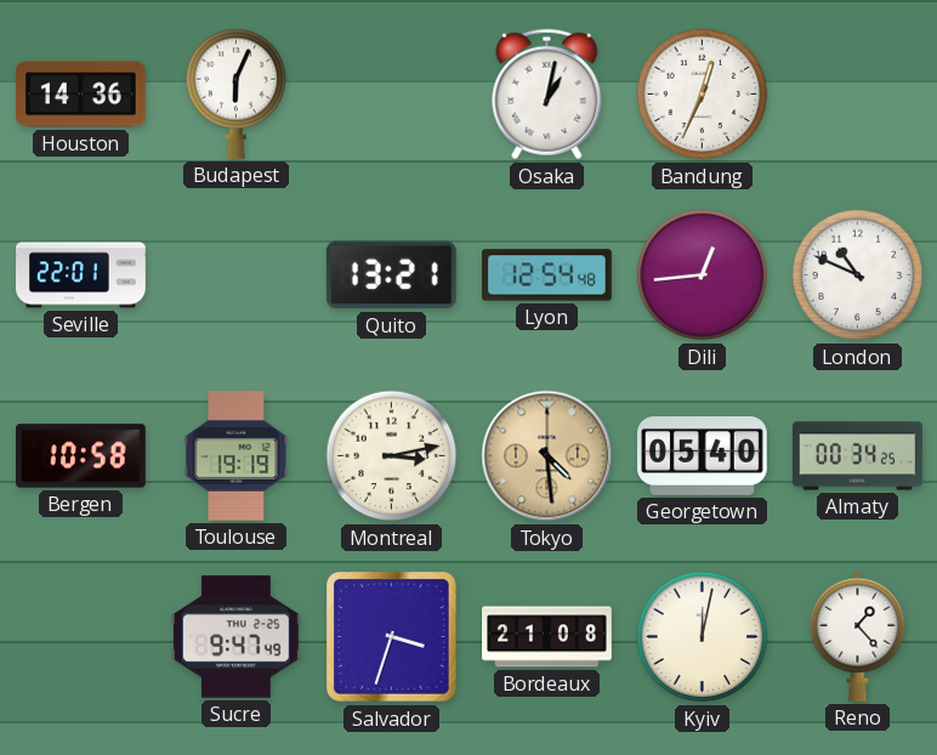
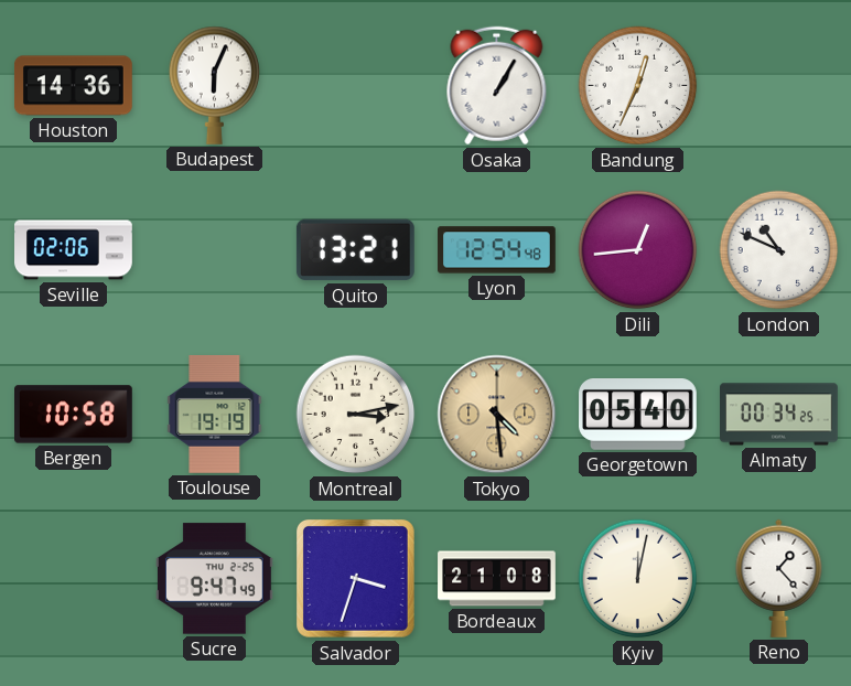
Osaka: 1:02 -> 1:05
Seville: 22:01 -> 02:06
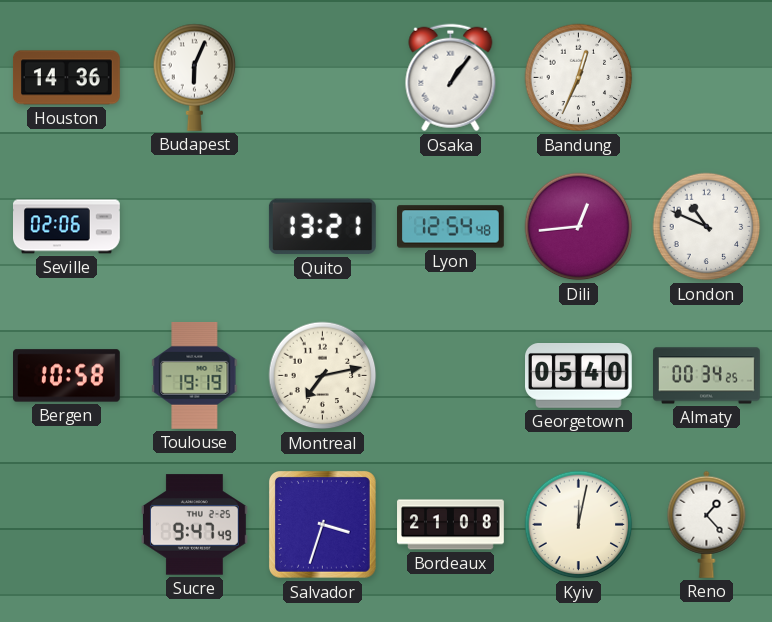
Osaka: 1:05 -> 1:06
Montreal: 3:13 -> 7:13
Tokyo: 4:29 -> none
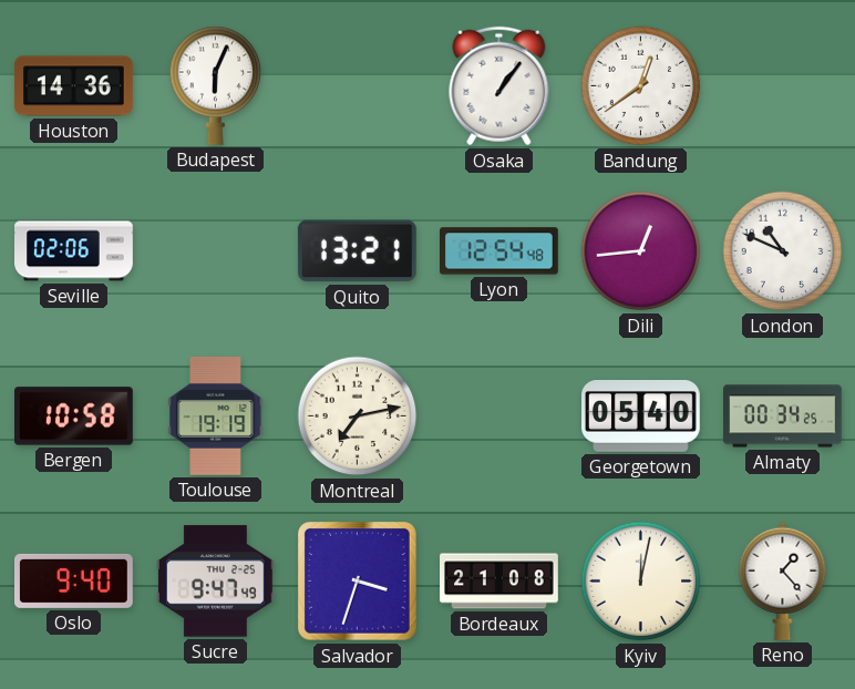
Bandung: 12:34 -> 12:39
Oslo: none -> 9:40
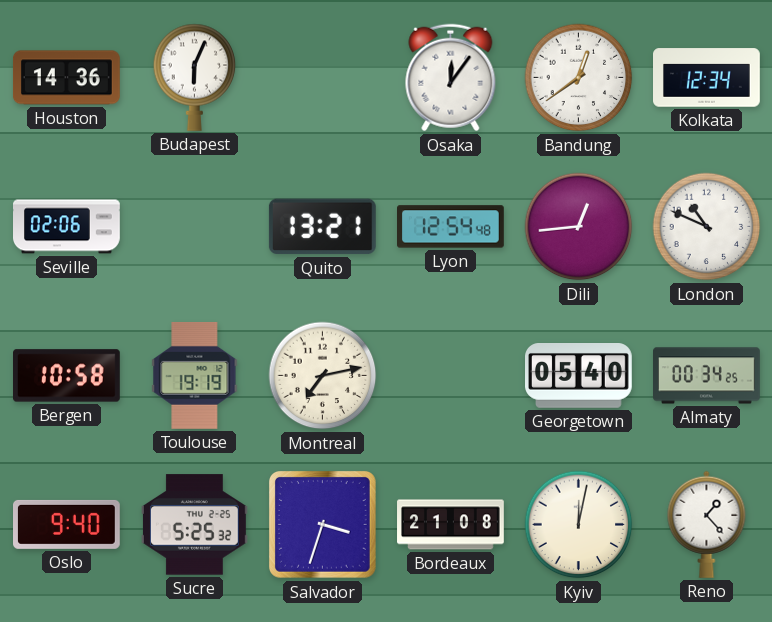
Osaka: 1:06 -> 12:06
Kolkata: none -> 12:34
Sucre: 9:47 -> 5:25
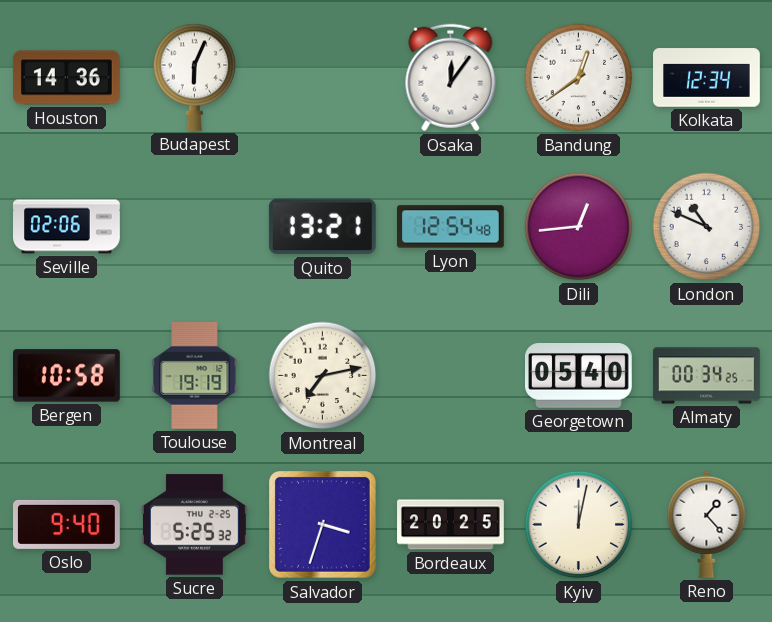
Bordeaux: 21:08 -> 20:25
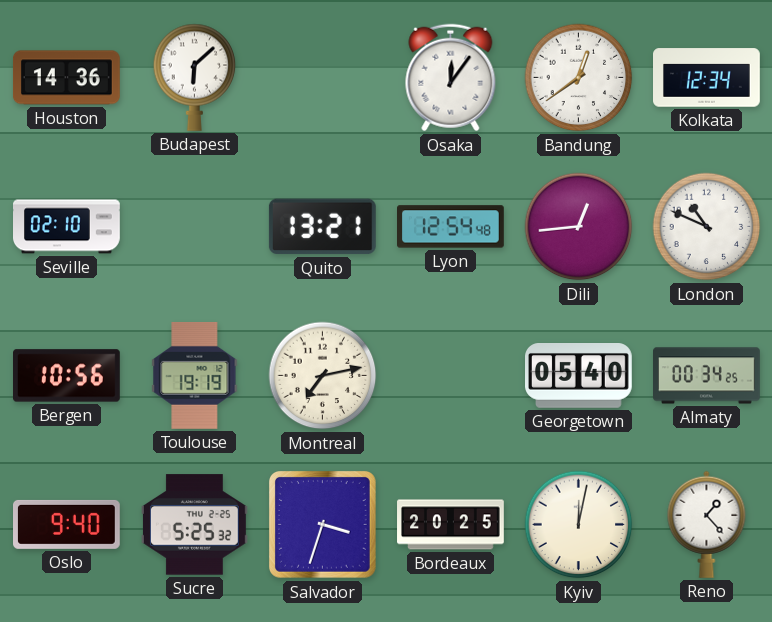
Budapest: 6:04 -> 6:08
Seville: 02:06 -> 02:10
Bergen: 10:58 -> 10:56
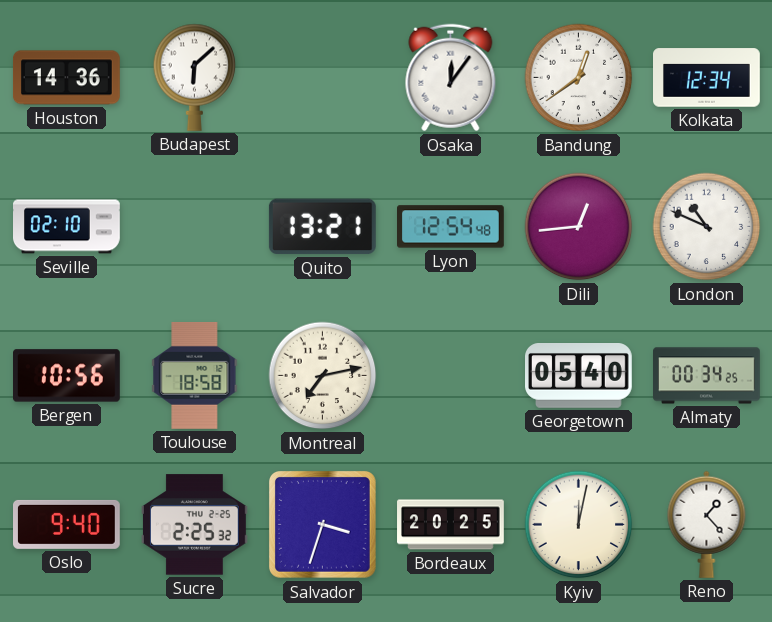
Toulouse: 19:19 -> 18:58
Sucre: 5:25 -> 2:25
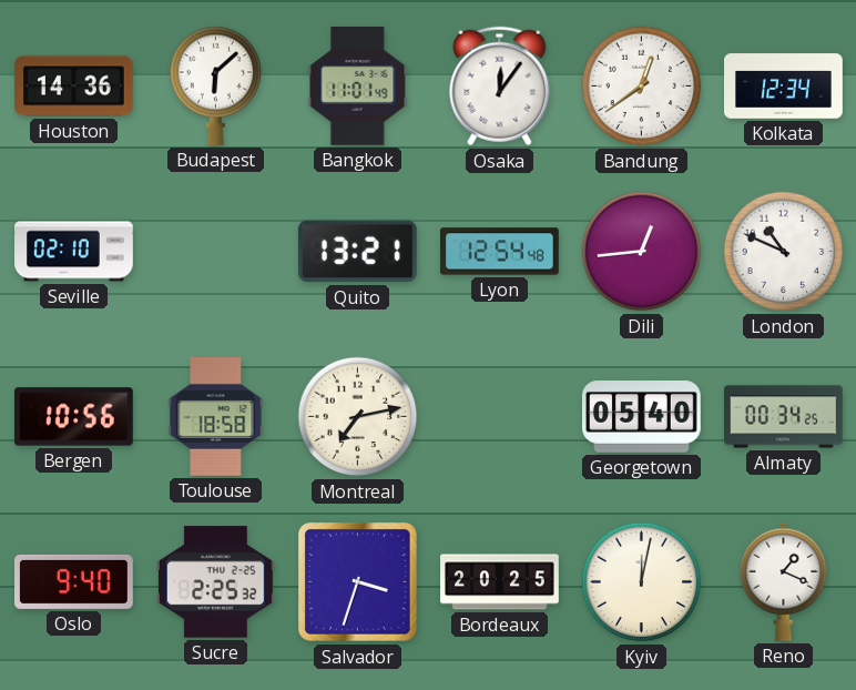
Bangkok: none -> 11:01
Reno: 1:23 -> 1:19
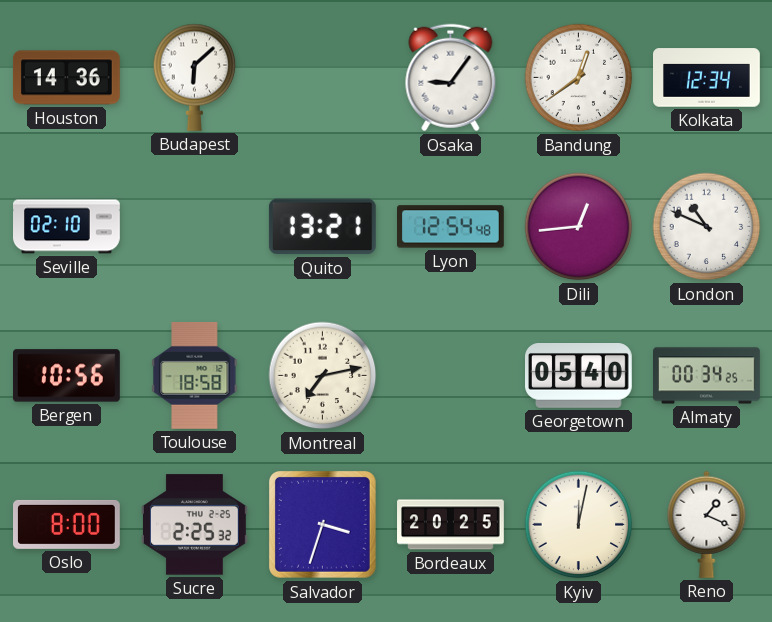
Bangkok: 11:01 -> none
Osaka: 12:06 -> 9:06
Oslo: 9:40 -> 8:00
